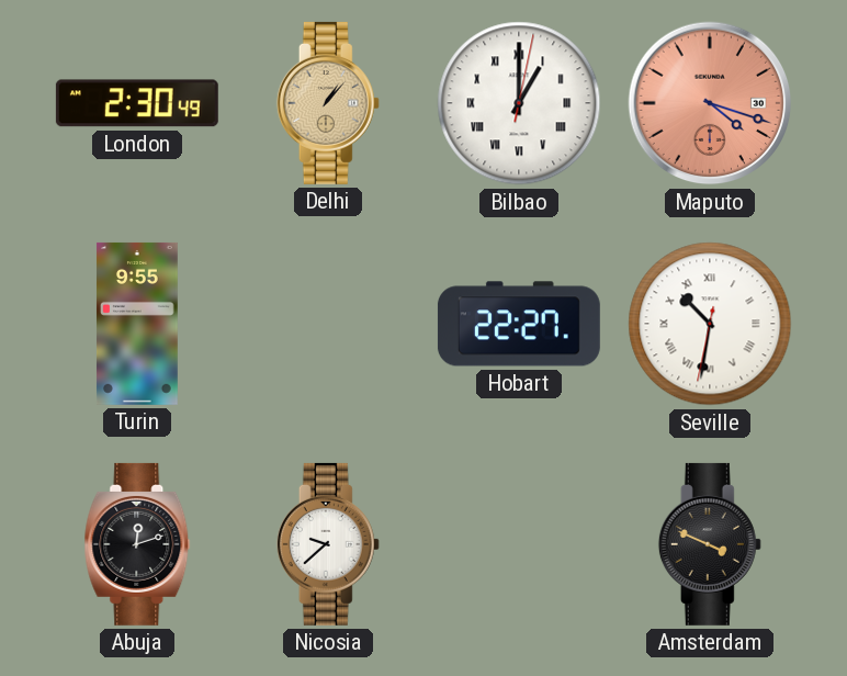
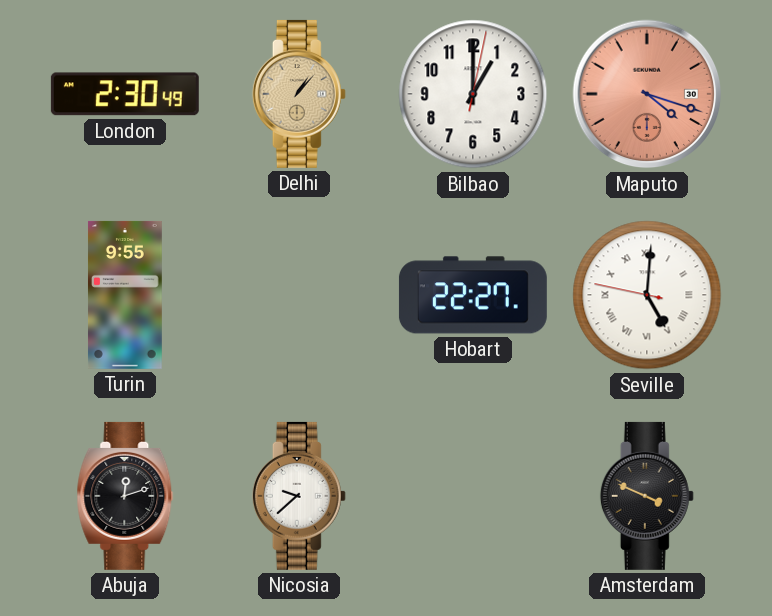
Bilbao numerals: Roman -> Arabic
Seville: 10:31 -> 5:00
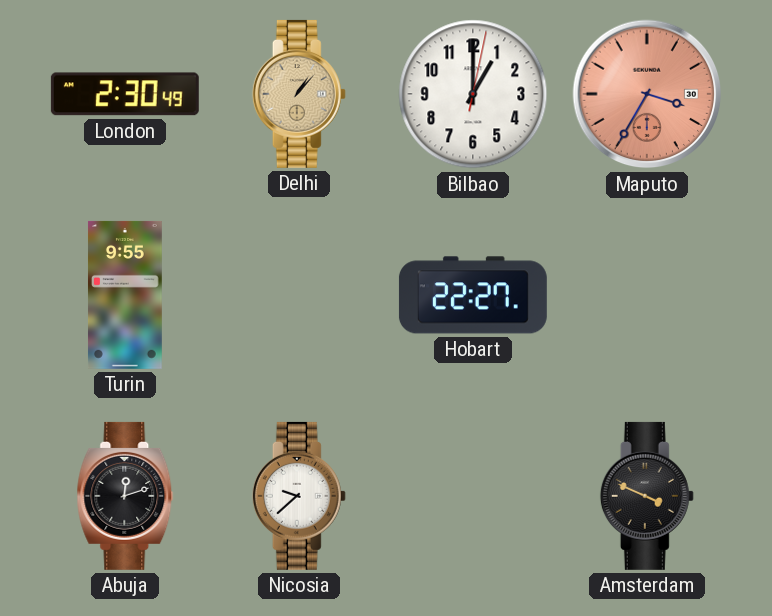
Maputo: 4:18 -> 3:35
Seville: 5:00 -> none
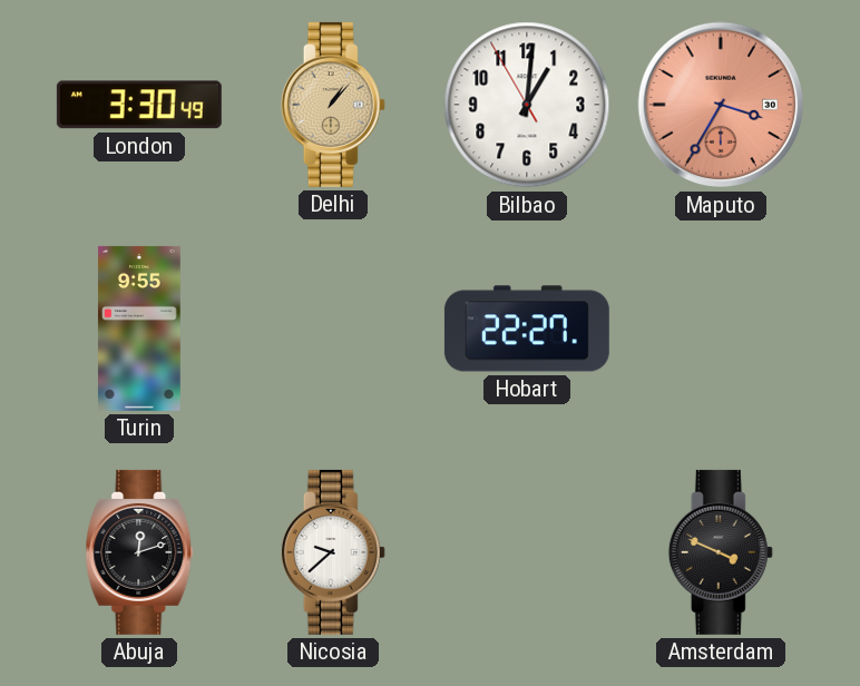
London: 2:30 -> 3:30
Bilbao: 1:00:02 -> 1:00:55
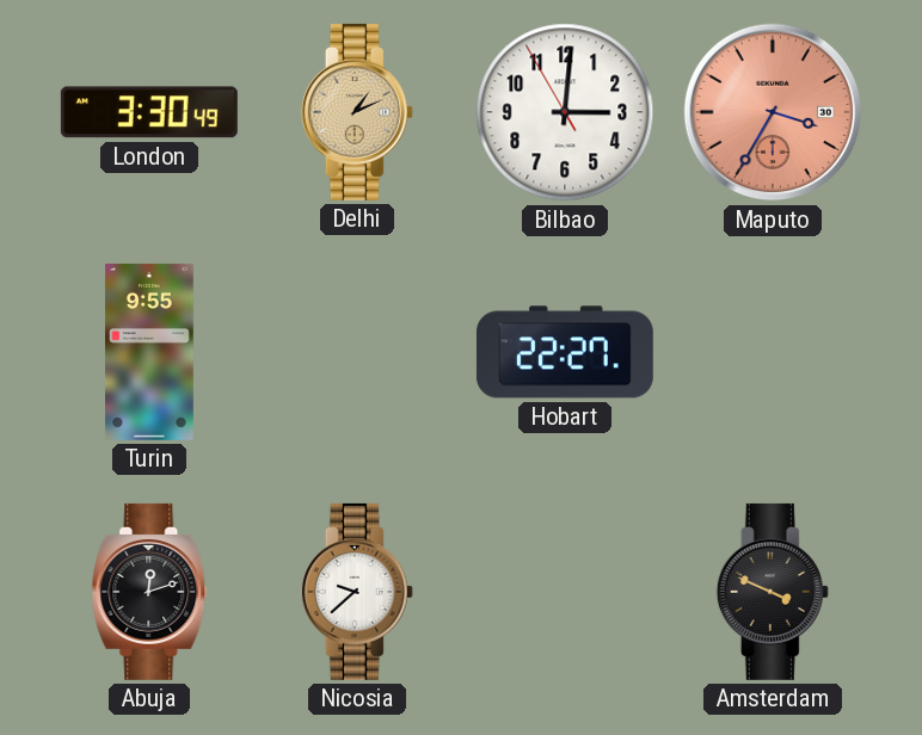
Delhi: 1:07 -> 1:11
Bilbao: 1:00 -> 3:00
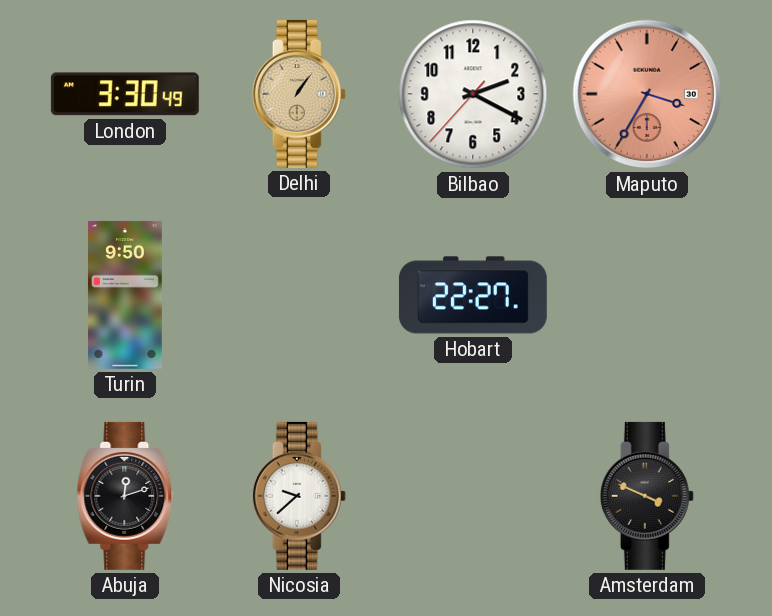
Delhi: 1:11 -> 1:06
Bilbao: 3:00 -> 2:19
Turin: 9:55 -> 9:50
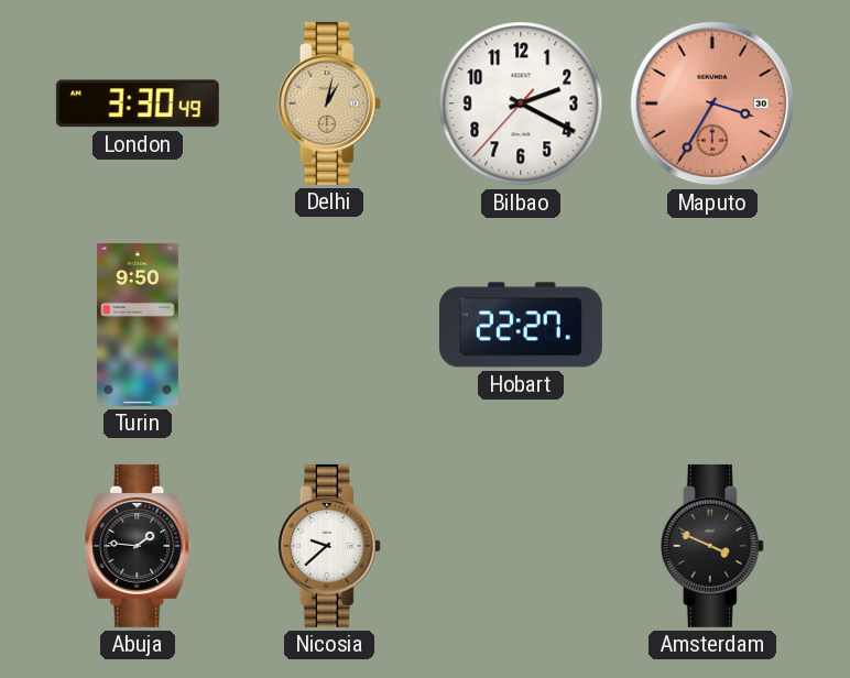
Delhi: 1:06 -> 1:02
Abuja: 12:12 -> 1:46
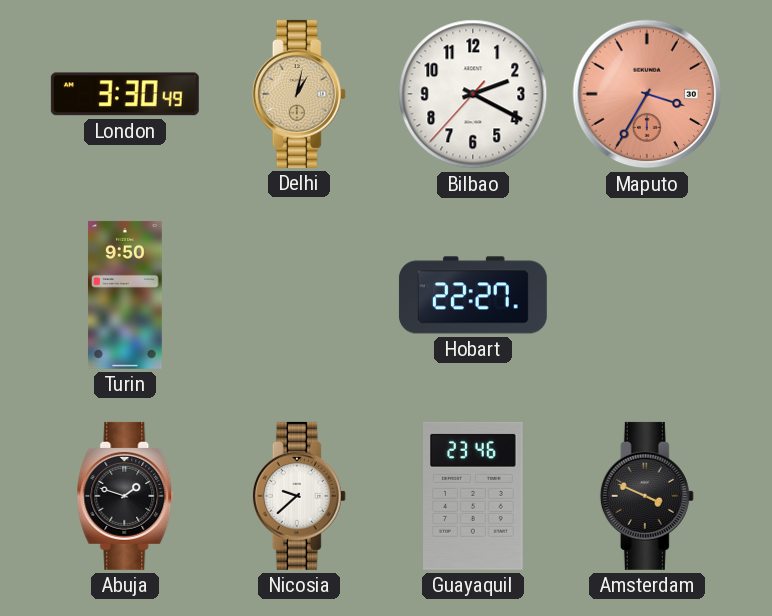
Abuja: 1:46 -> 1:48
Guayaquil: none -> 23:46
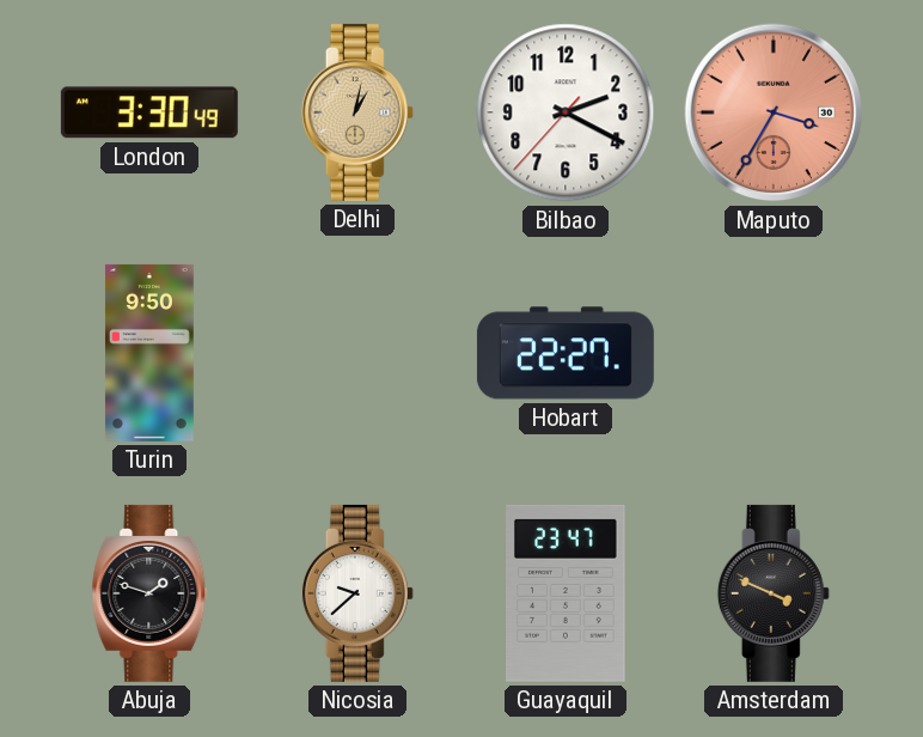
Guayaquil: 23:46 -> 23:47
